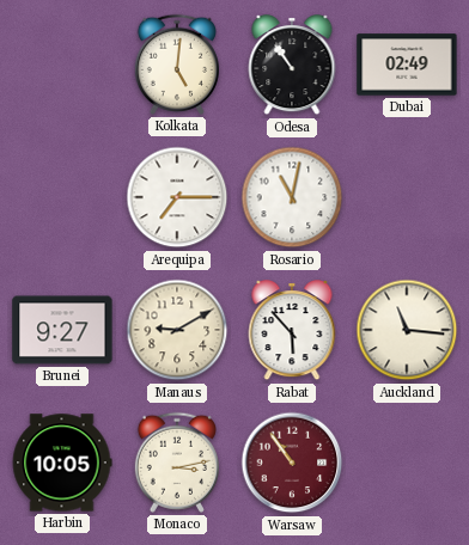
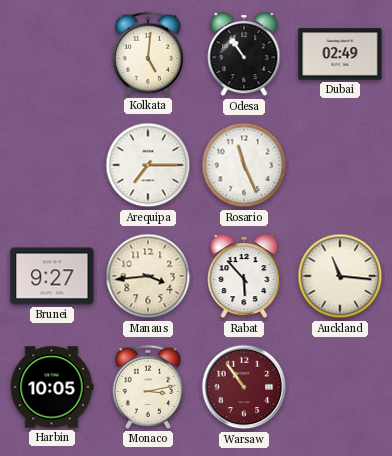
Rosario: 11:02 -> 11:26
Manaus: 9:10 -> 3:44
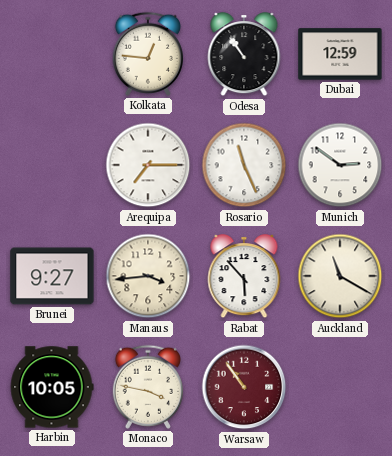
Kolkata: 5:01 -> 12:46
Dubai: 02:49 -> 12:59
Munich: none -> 2:51
Auckland: 11:16 -> 11:20
Monaco: 3:13 -> 3:47
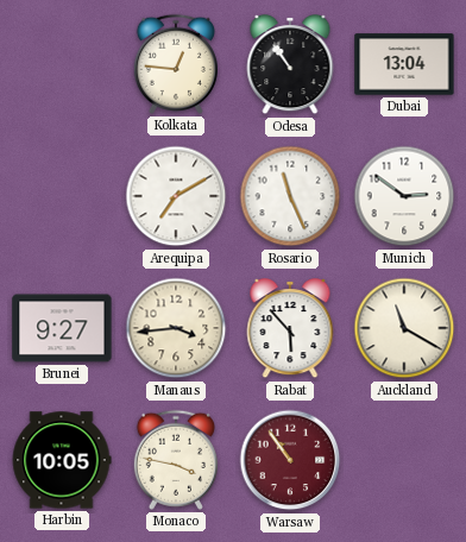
Dubai: 12:59 -> 13:04
Arequipa: 7:15 -> 7:10
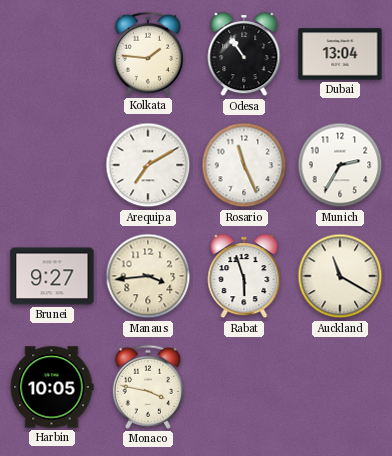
Kolkata: 12:46 -> 1:46
Munich: 2:51 -> 2:35
Rabat: 5:53 -> 5:57
Warsaw: 10:54 -> none
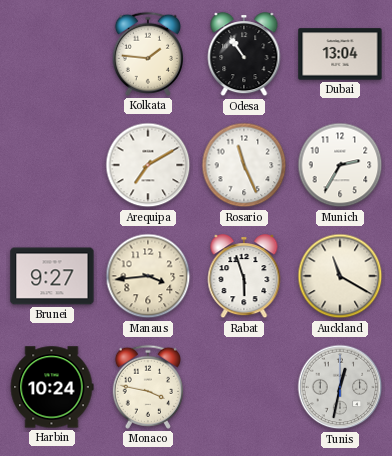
Harbin: 10:05 -> 10:24
Tunis: none -> 12:32
